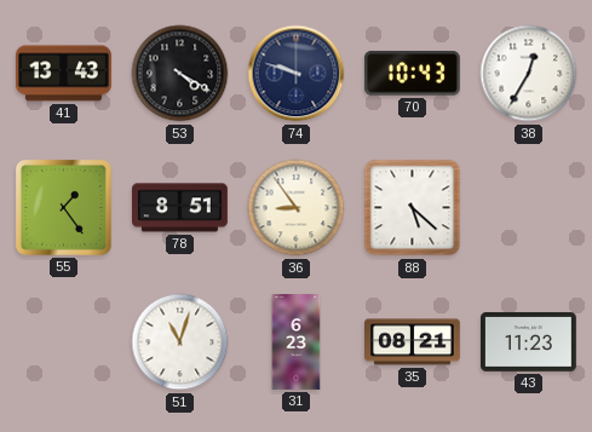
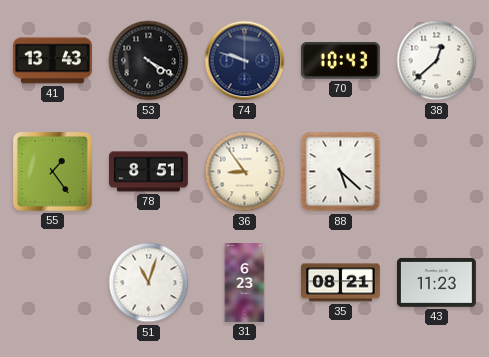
38: 12:35 -> 12:38
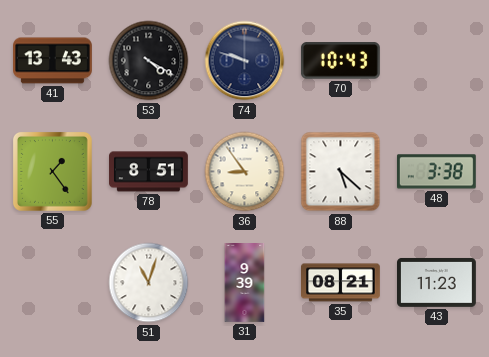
38: 12:38 -> none
48: none -> 3:38
31: 6:23 -> 9:39
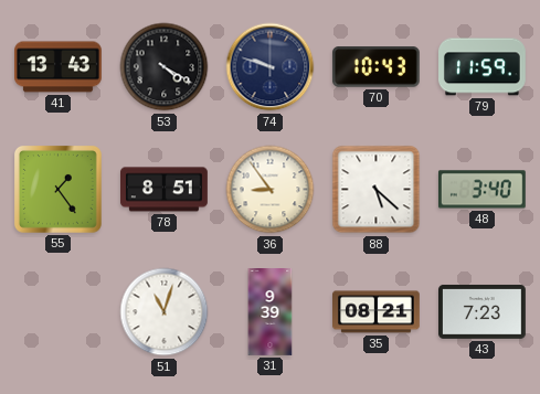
79: none -> 11:59
48: 3:38 -> 3:40
43: 11:23 -> 7:23
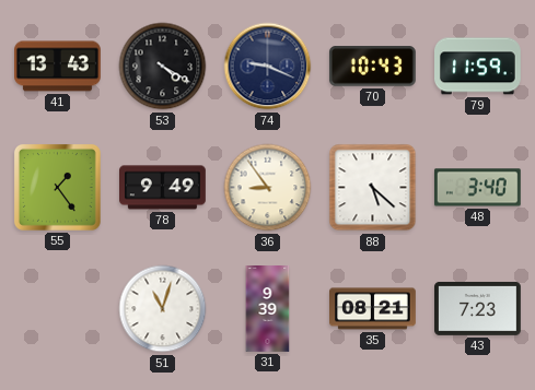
74: 9:48 -> 9:19
78: 8:51 -> 9:49
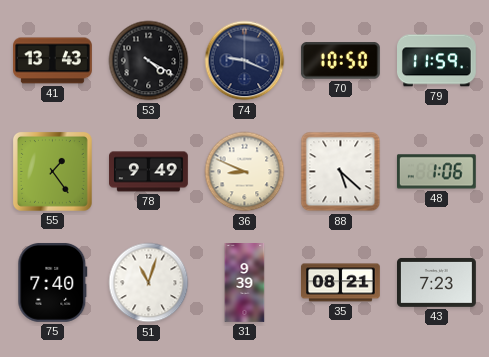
70: 10:43 -> 10:50
36: 8:54 -> 8:49
48: 3:40 -> 1:06
75: none -> 7:40
